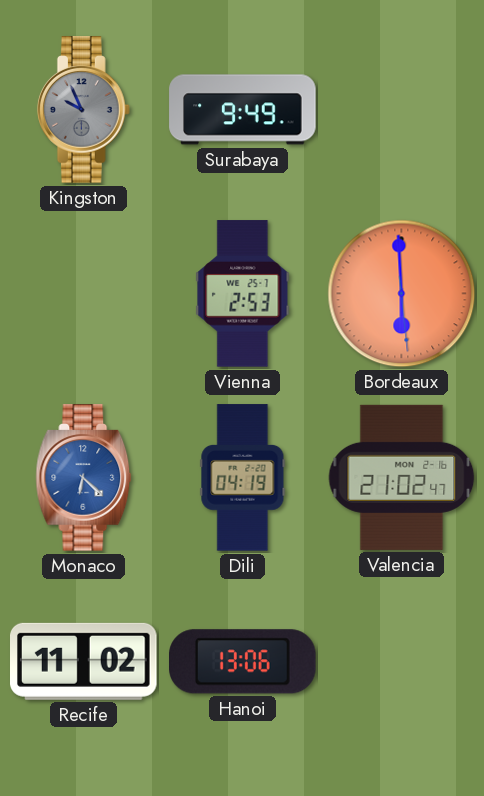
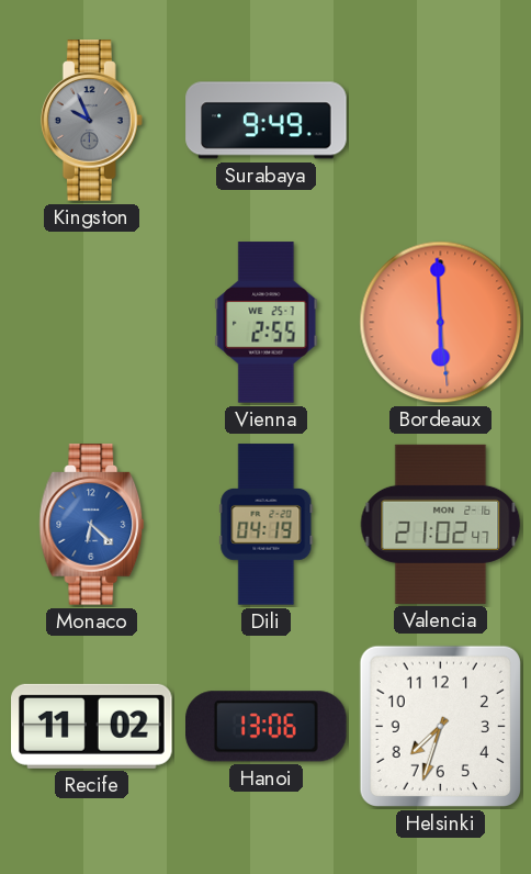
Vienna: 2:53 -> 2:55
Helsinki: none -> 7:33
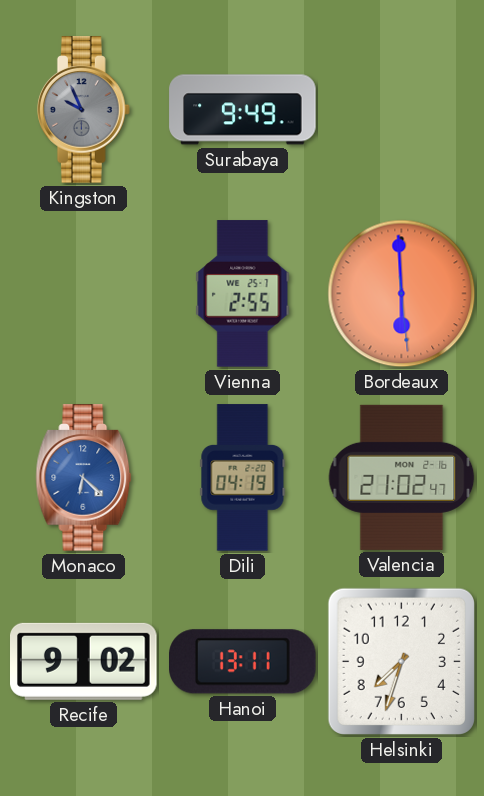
Recife: 11:02 -> 9:02
Hanoi: 13:06 -> 13:11
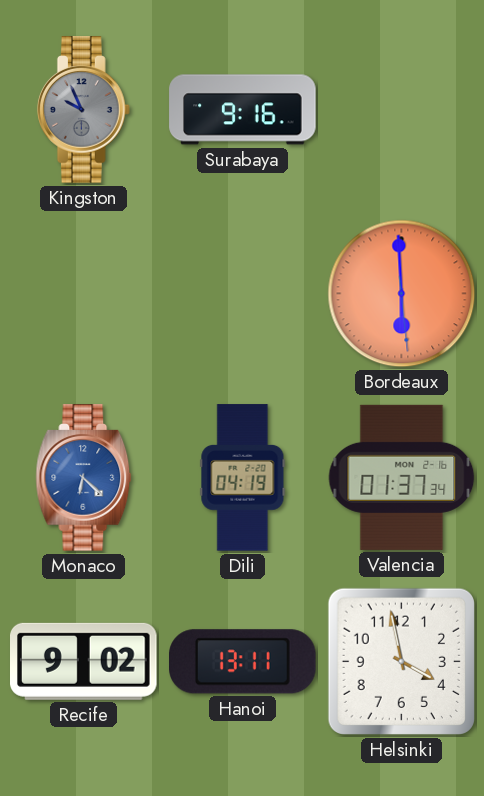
Surabaya: 9:49 -> 9:16
Vienna: 2:55 -> none
Valencia: 21:02 -> 01:37
Helsinki: 7:33 -> 3:58
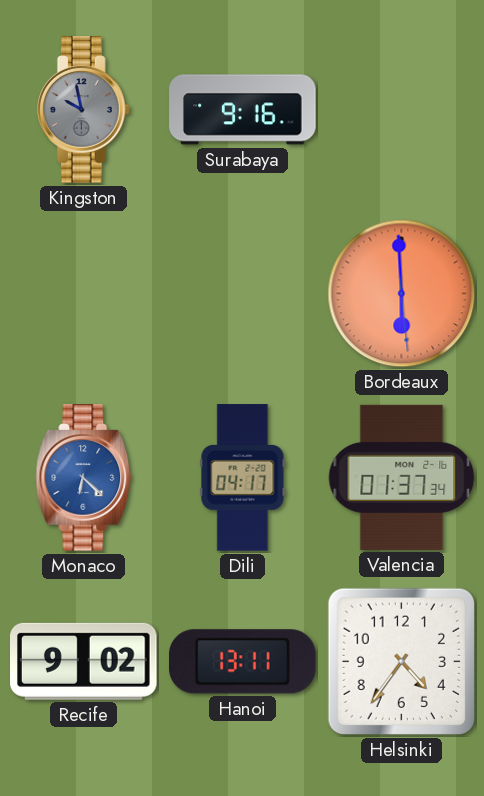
Kingston: 9:56 -> 9:58
Dili: 04:19 -> 04:17
Helsinki: 3:58 -> 4:36
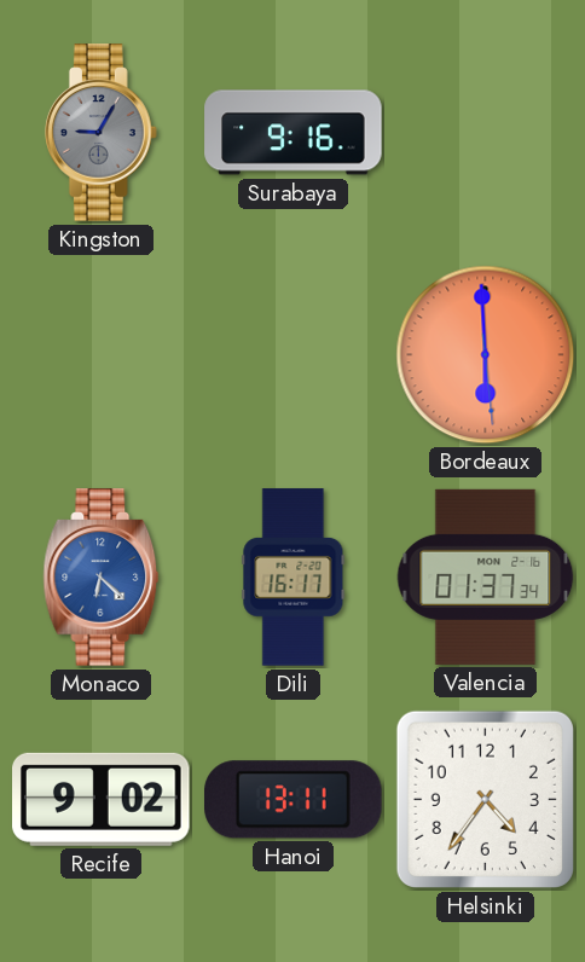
Kingston: 9:58 -> 9:05
Dili: 04:17 -> 16:17
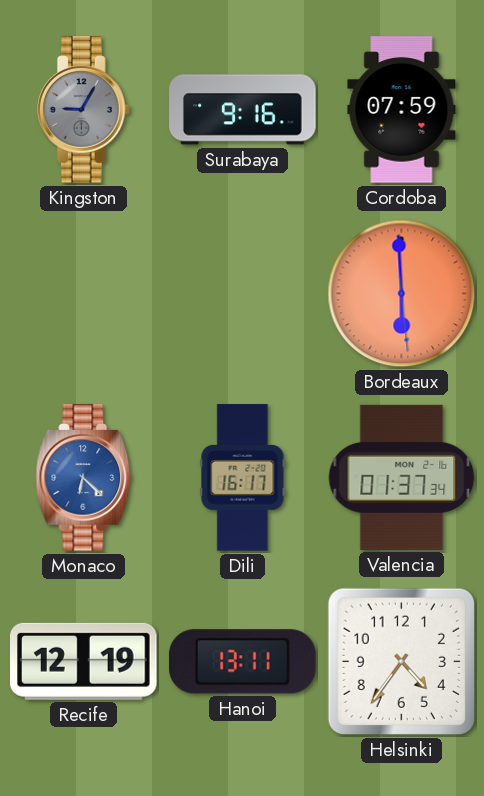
Cordoba: none -> 07:59
Recife: 9:02 -> 12:19
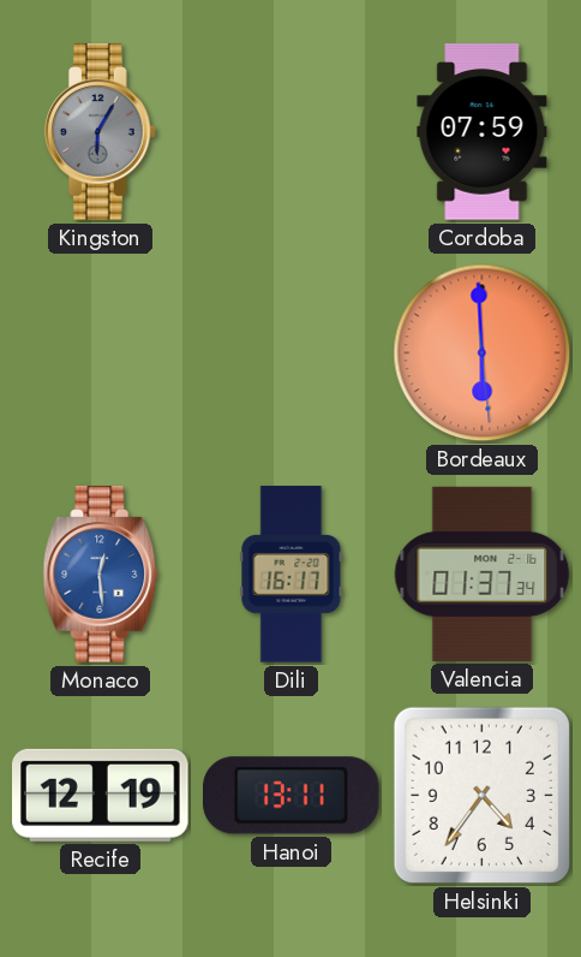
Kingston: 9:05 -> 6:05
Surabaya: 9:16 -> none
Monaco: 6:22 -> 12:29
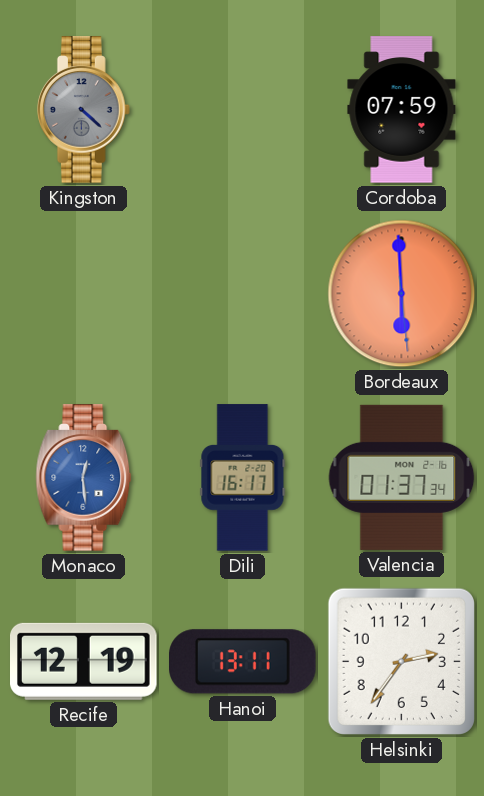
Kingston: 6:05 -> 4:22
Helsinki: 4:36 -> 2:36
